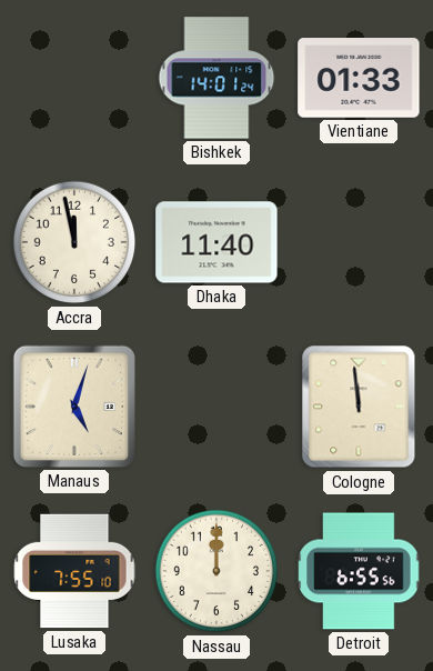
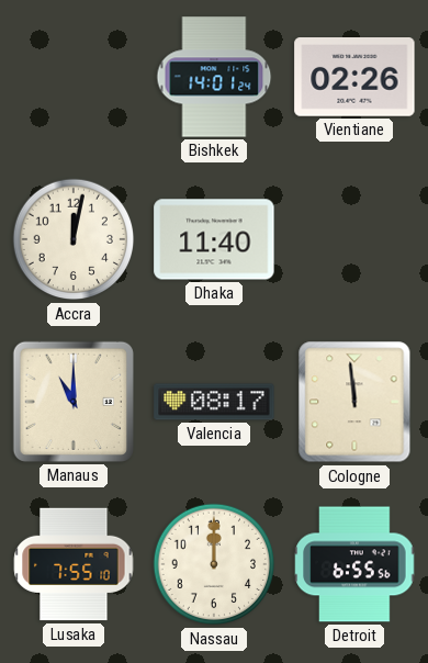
Vientiane: 01:33 -> 02:26
Accra: 11:58 -> 12:02
Manaus: 5:03 -> 11:00
Valencia: none -> 08:17
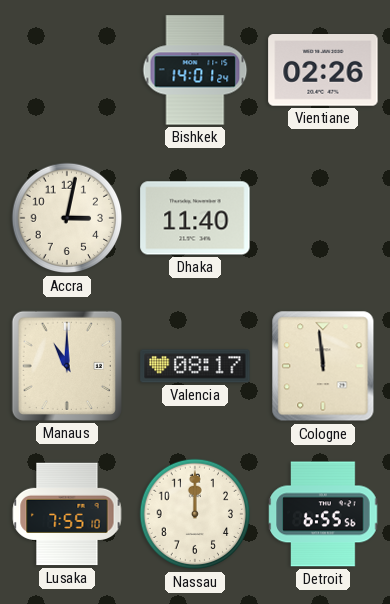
Accra: 12:02 -> 3:02
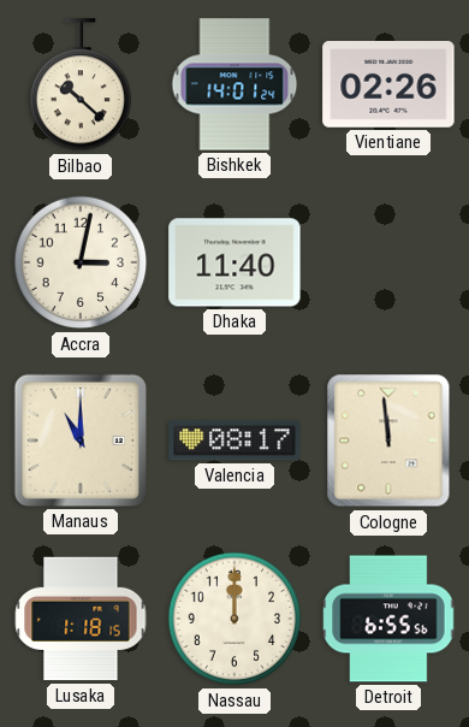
Bilbao: none -> 10:22
Lusaka: 7:55 -> 1:18
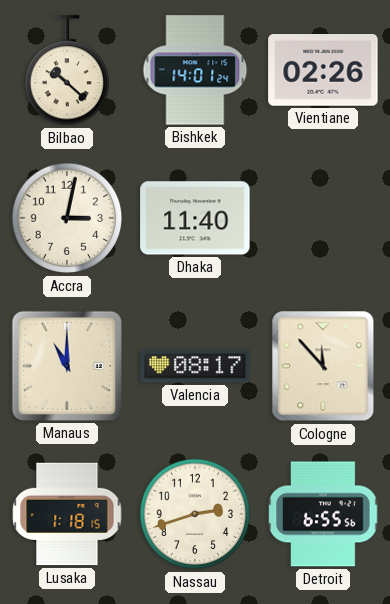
Cologne: 11:59 -> 11:53
Nassau: 12:00 -> 2:42
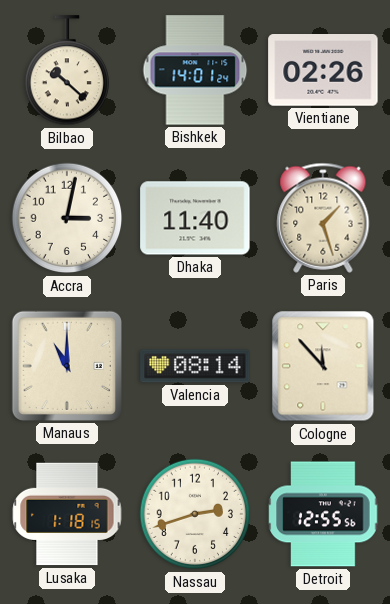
Paris: none -> 1:27
Valencia: 08:17 -> 08:14
Detroit: 6:55 -> 12:55
